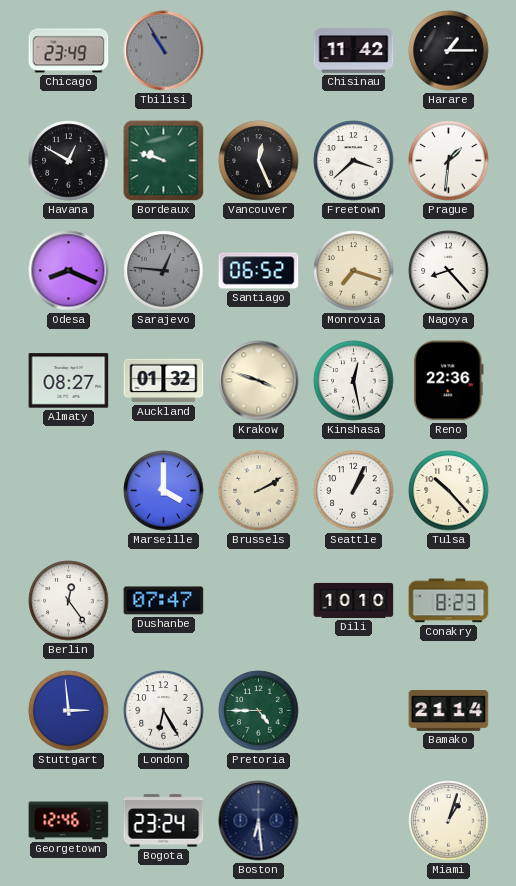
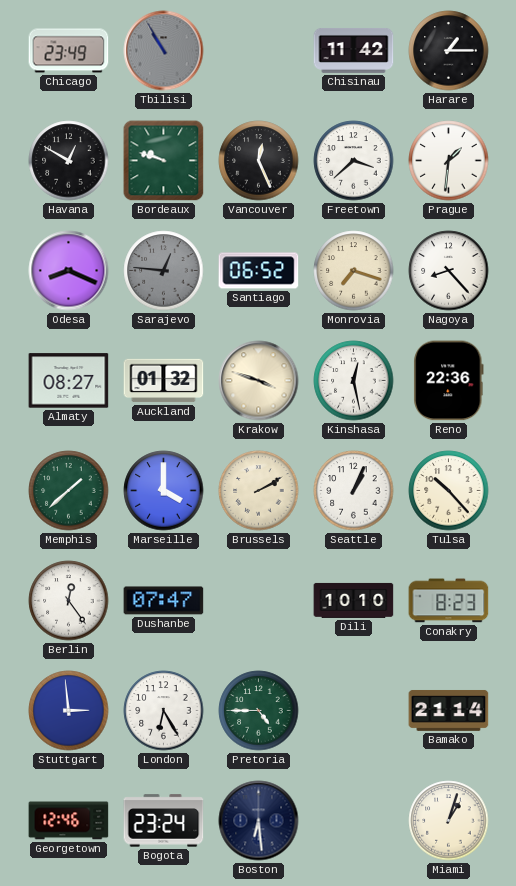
Memphis: none -> 1:38
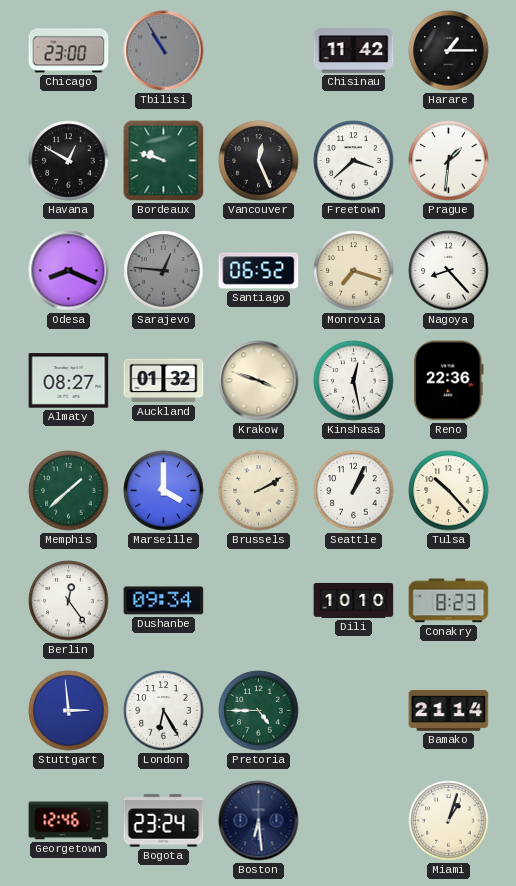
Chicago: 23:49 -> 23:00
Dushanbe: 07:47 -> 09:34
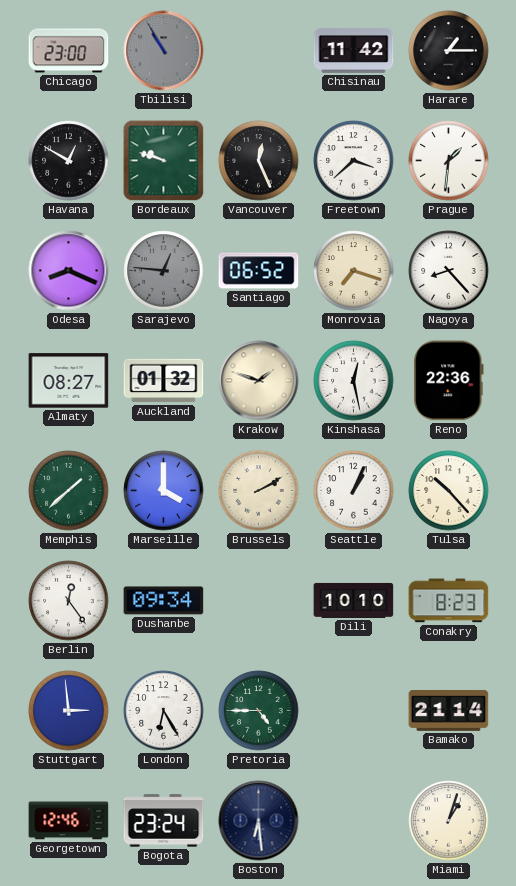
Krakow: 3:48 -> 1:48
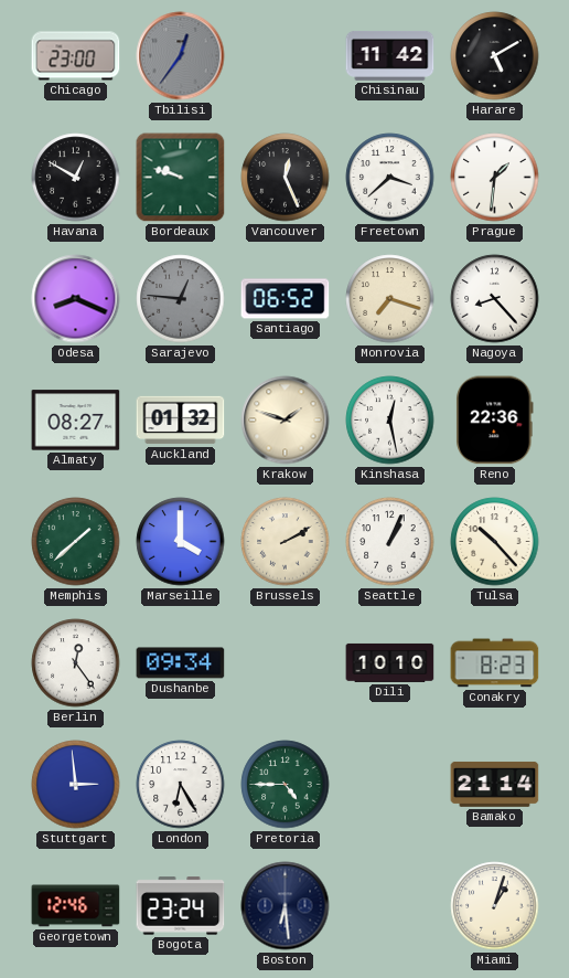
Tbilisi: 10:55 -> 12:36
Harare: 1:15 -> 5:10
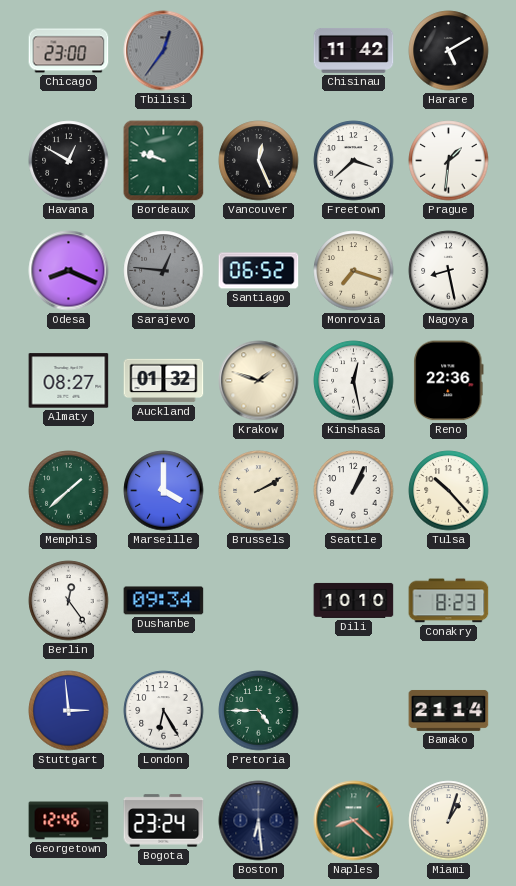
Nagoya: 8:23 -> 8:28
Naples: none -> 8:22
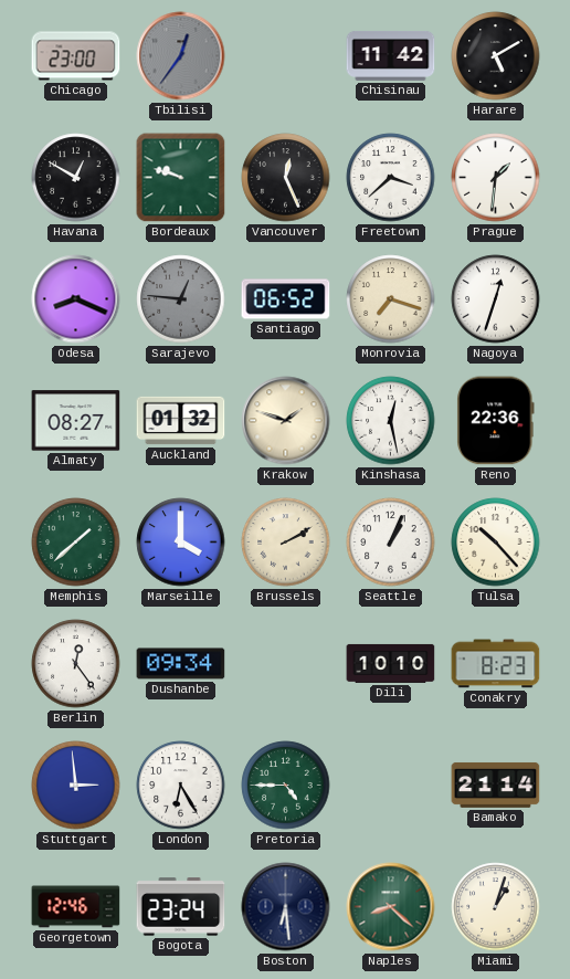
Nagoya: 8:28 -> 12:33
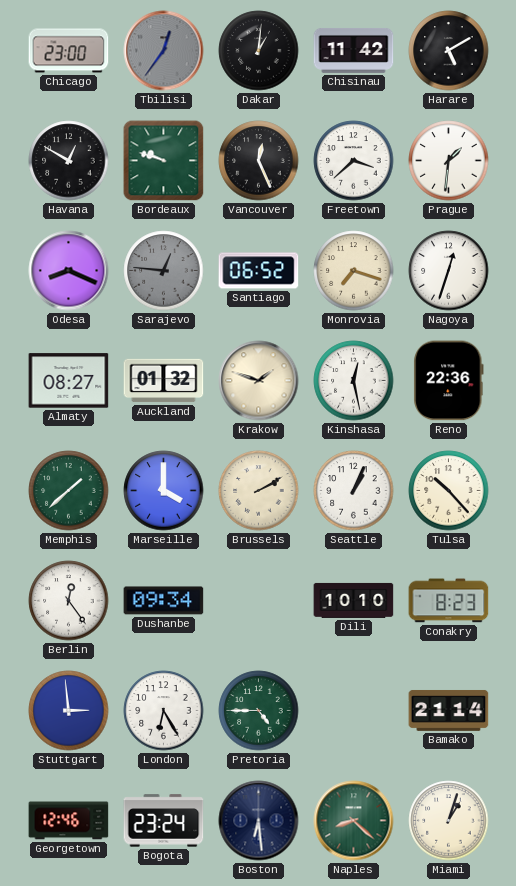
Dakar: none -> 1:01
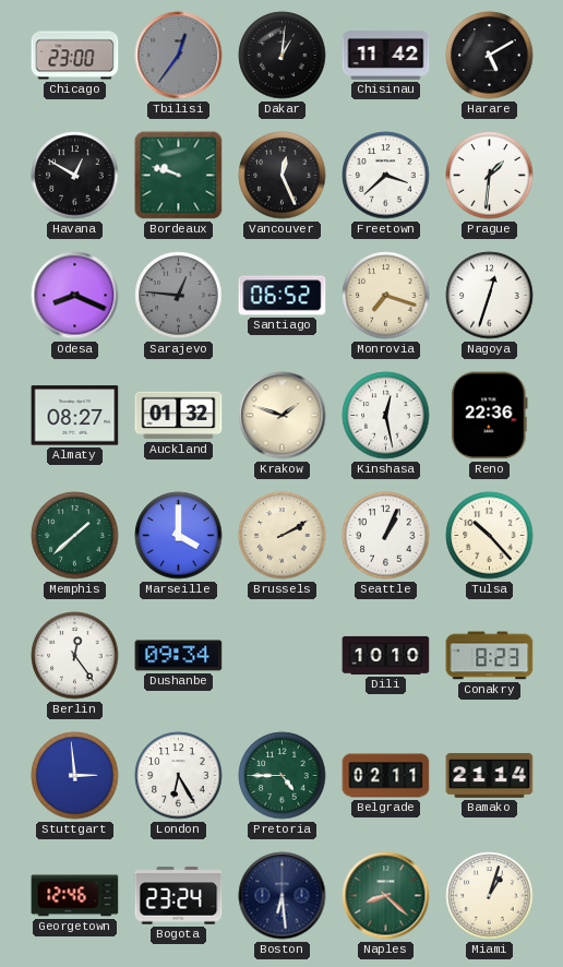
Belgrade: none -> 02:11
